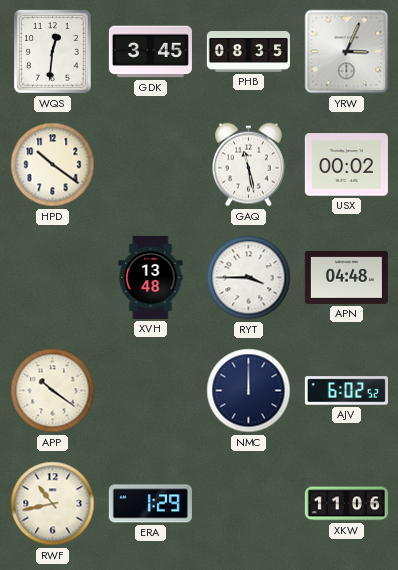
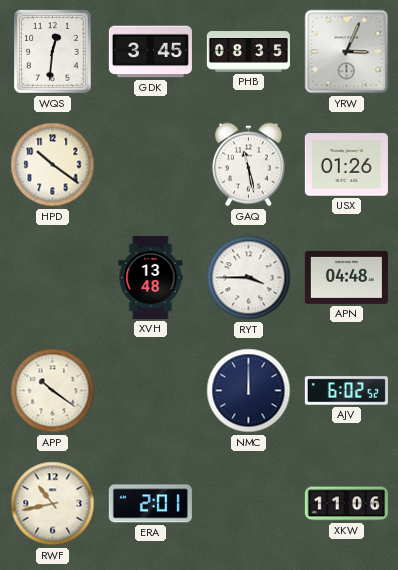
USX: 00:02 -> 01:26
ERA: 1:29 -> 2:01
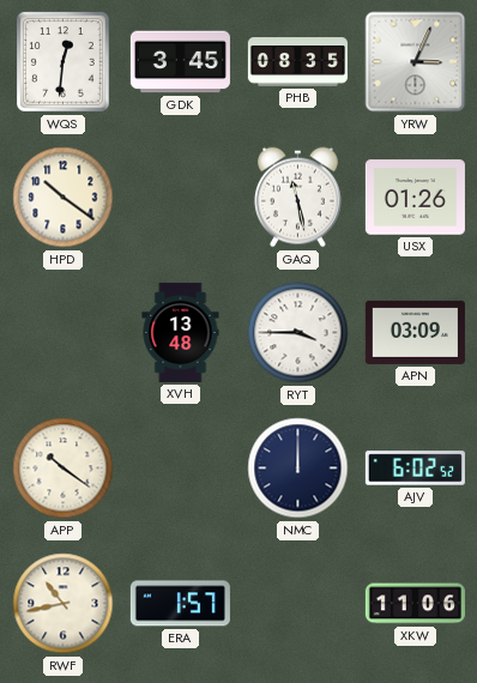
APN: 04:48 -> 03:09
ERA: 2:01 -> 1:57
